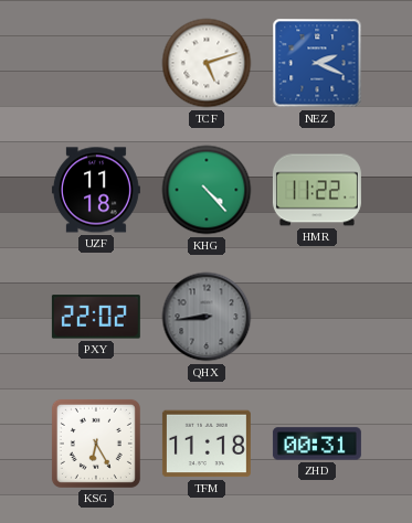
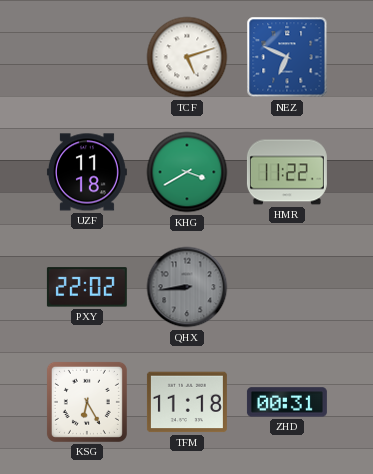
NEZ: 2:19 -> 6:49
KHG: 4:23 -> 3:40
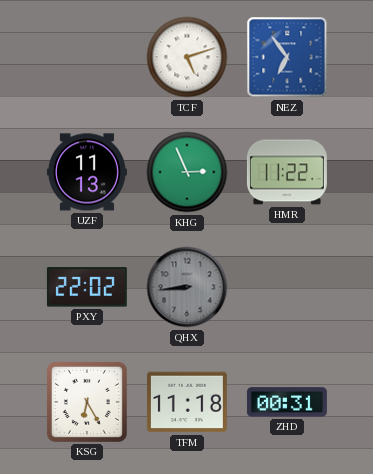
NEZ: 6:49 -> 6:54
UZF: 11:18 -> 11:13
KHG: 3:40 -> 2:56
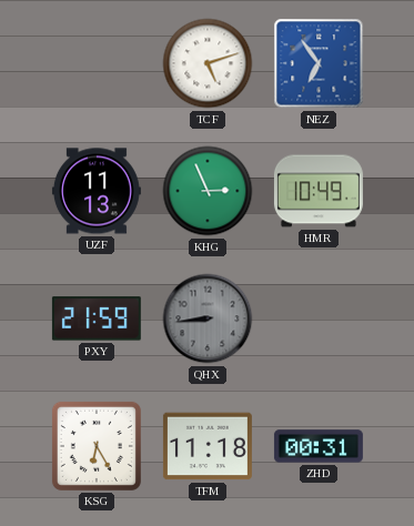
HMR: 11:22 -> 10:49
PXY: 22:02 -> 21:59
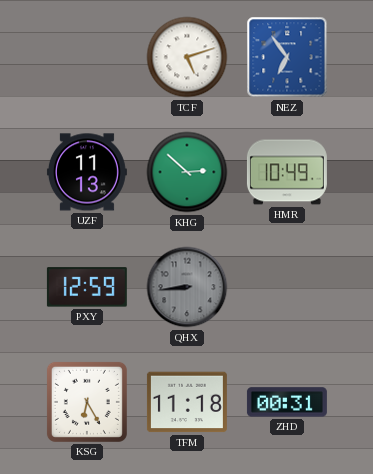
KHG: 2:56 -> 2:52
PXY: 21:59 -> 12:59
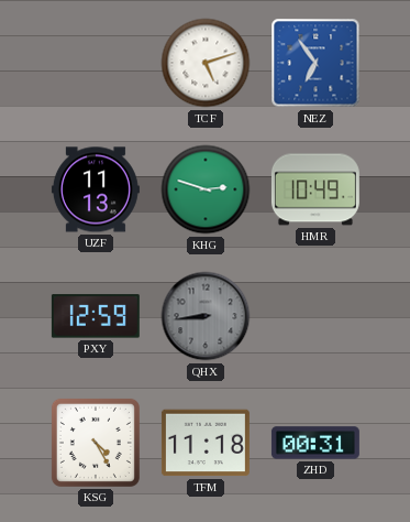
KHG: 2:52 -> 2:48
KSG: 6:25 -> 4:25
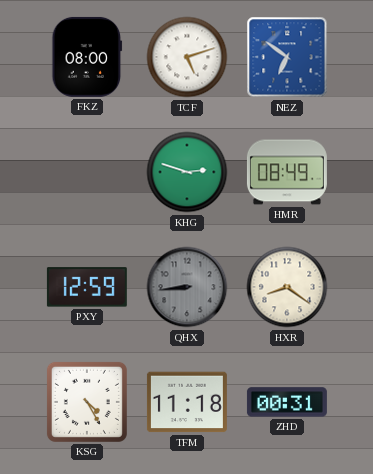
FKZ: none -> 08:00
NEZ: 6:54 -> 6:51
UZF: 11:13 -> none
HMR: 10:49 -> 08:49
HXR: none -> 8:21
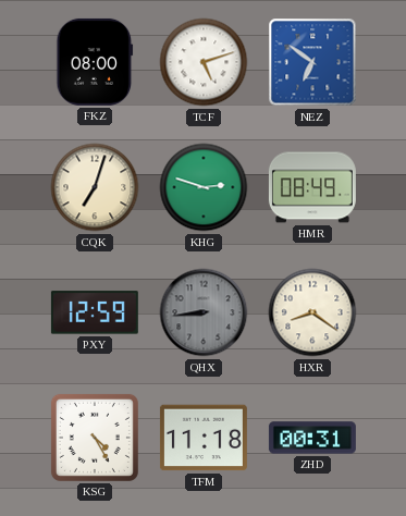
CQK: none -> 7:03
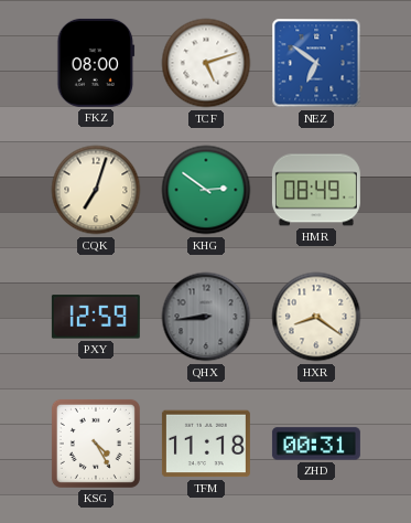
KHG: 2:48 -> 2:51
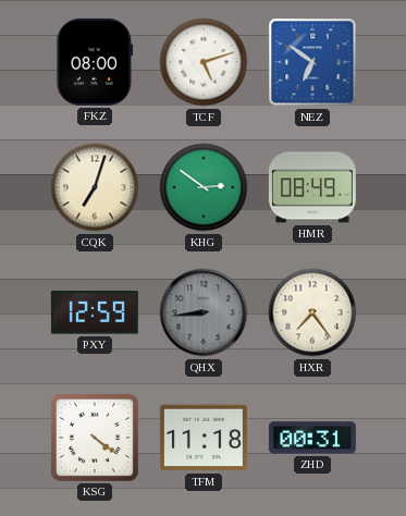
HXR: 8:21 -> 7:24
KSG: 4:25 -> 4:21
